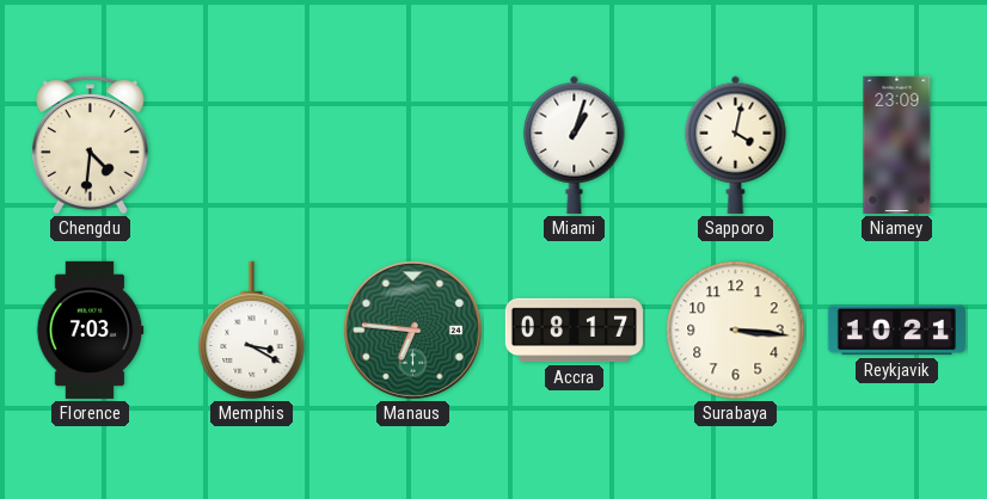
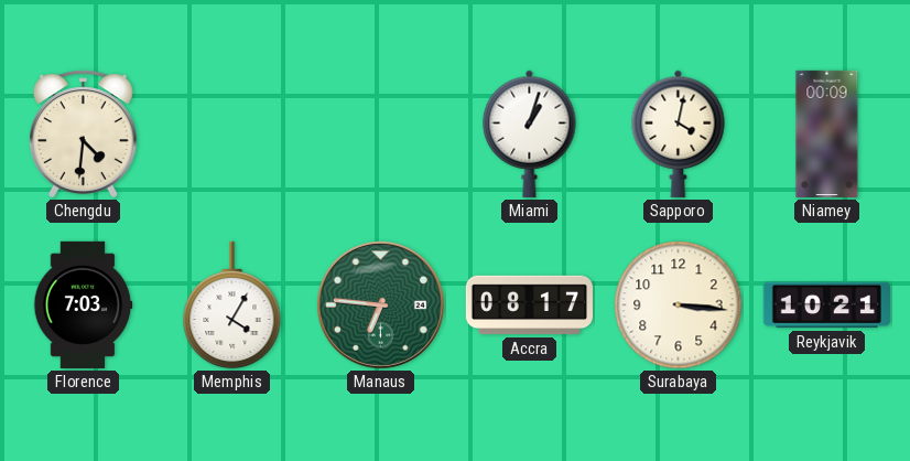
Niamey: 23:09 -> 00:09
Memphis: 3:20 -> 4:05
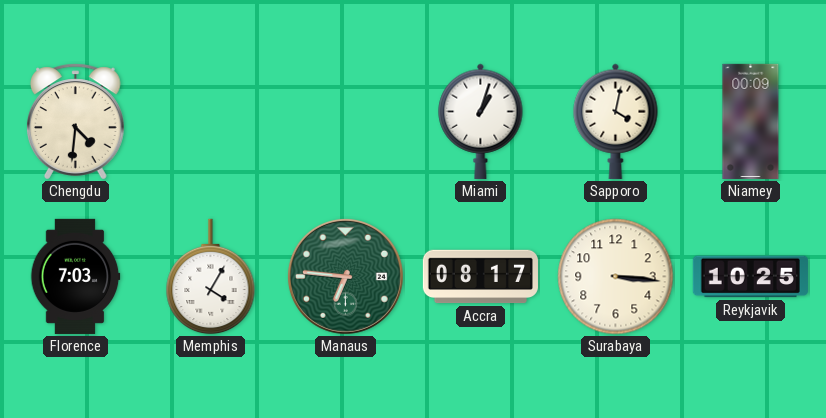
Reykjavik: 10:21 -> 10:25
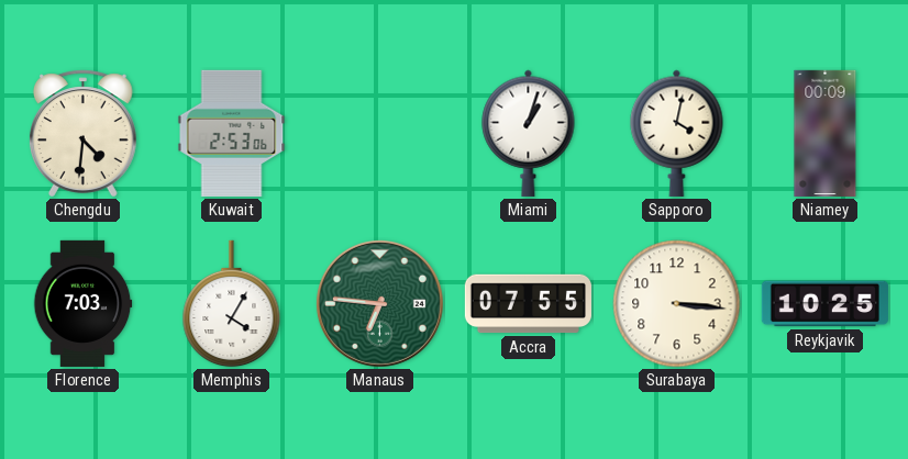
Kuwait: none -> 2:53
Accra: 08:17 -> 07:55
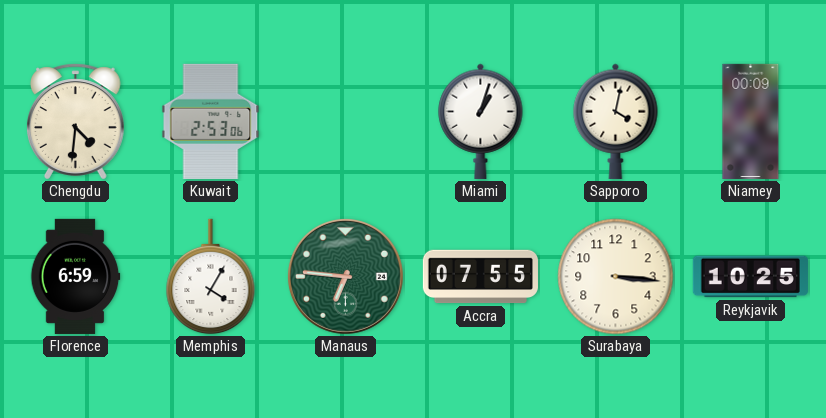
Florence: 7:03 -> 6:59
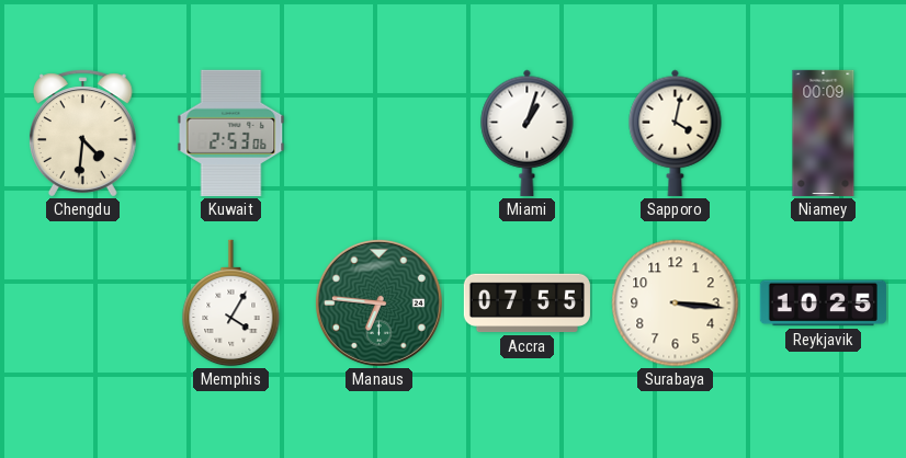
Florence: 6:59 -> none
